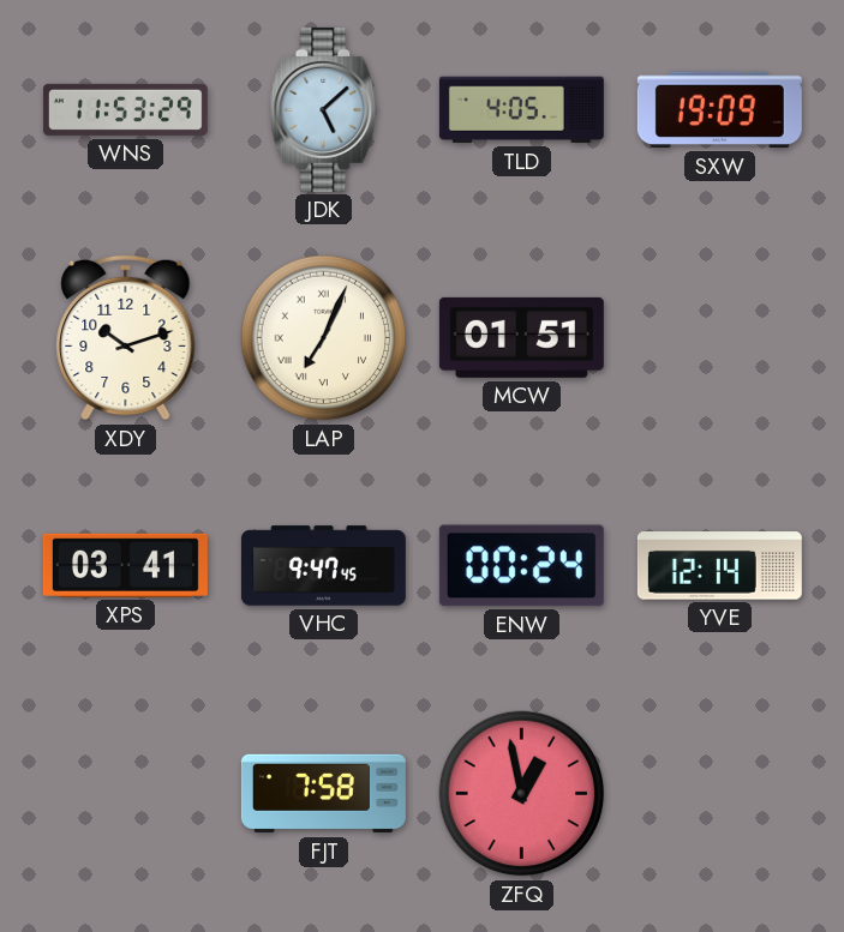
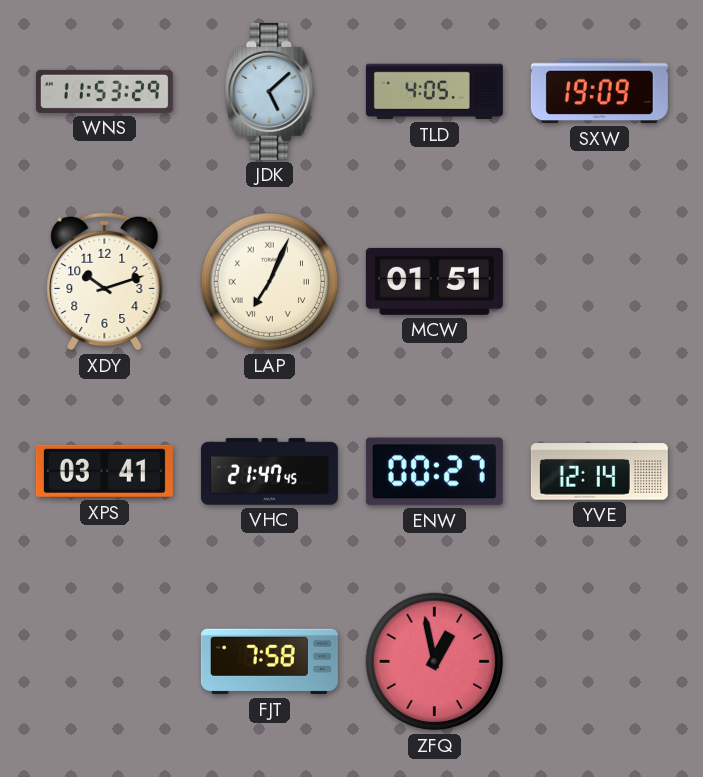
VHC: 9:47 -> 21:47
ENW: 00:24 -> 00:27
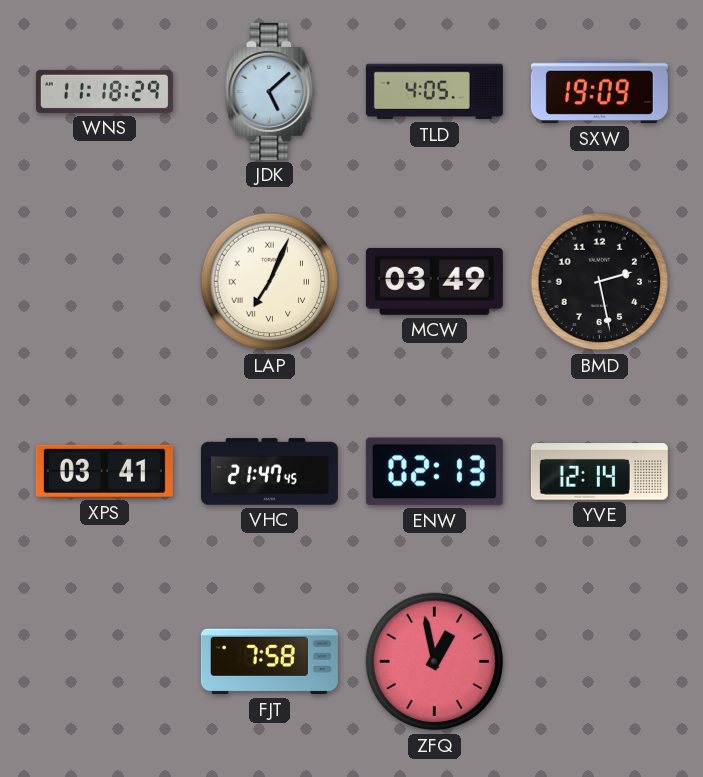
WNS: 11:53 -> 11:18
XDY: 10:12 -> none
MCW: 01:51 -> 03:49
BMD: none -> 2:28
ENW: 00:27 -> 02:13
